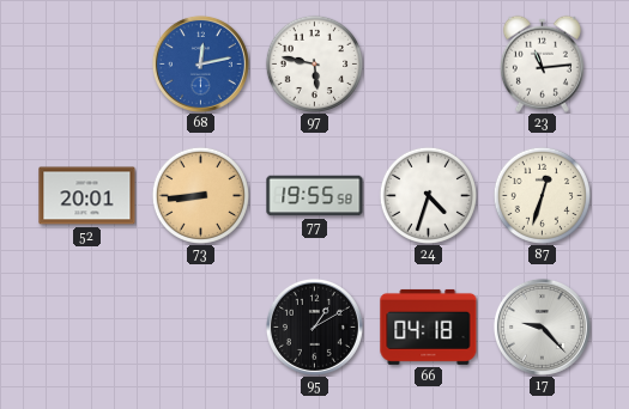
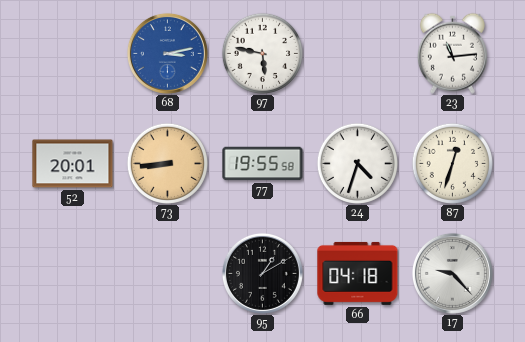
68: 12:13 -> 3:13
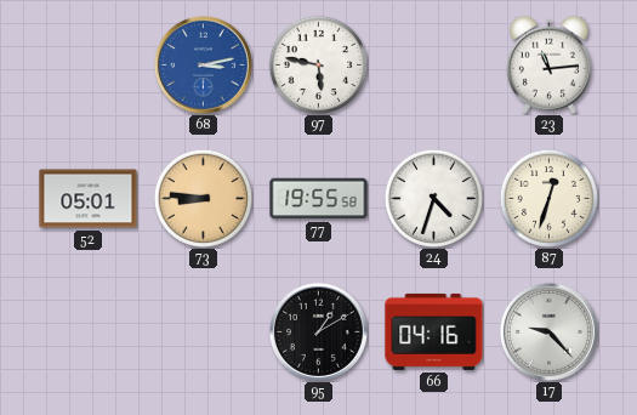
52: 20:01 -> 05:01
73: 8:44 -> 8:46
66: 04:18 -> 04:16
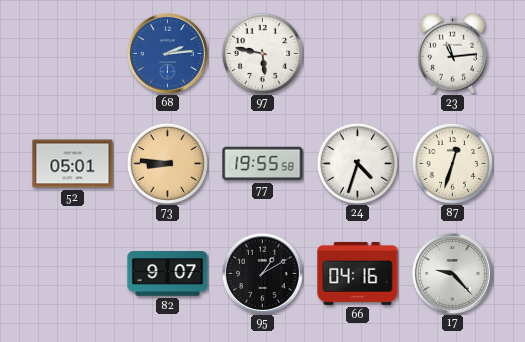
68: 3:13 -> 2:14
82: none -> 9:07
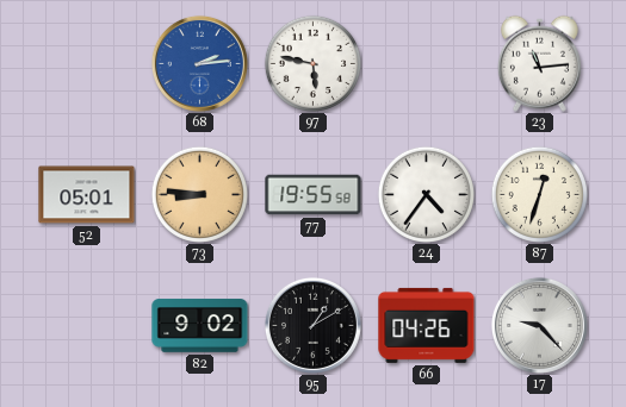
24: 4:33 -> 4:36
82: 9:07 -> 9:02
66: 04:16 -> 04:26
